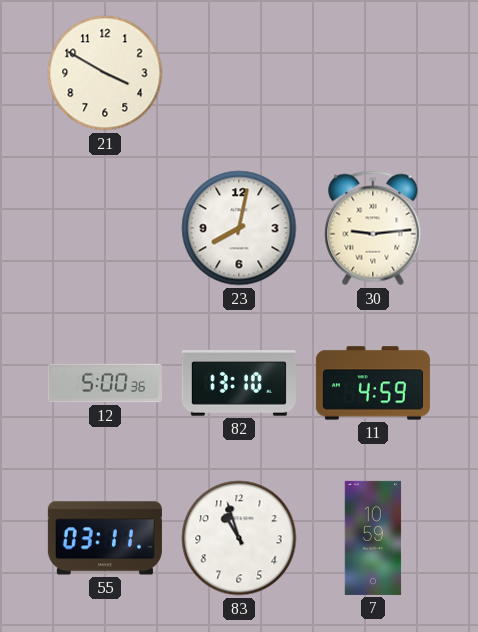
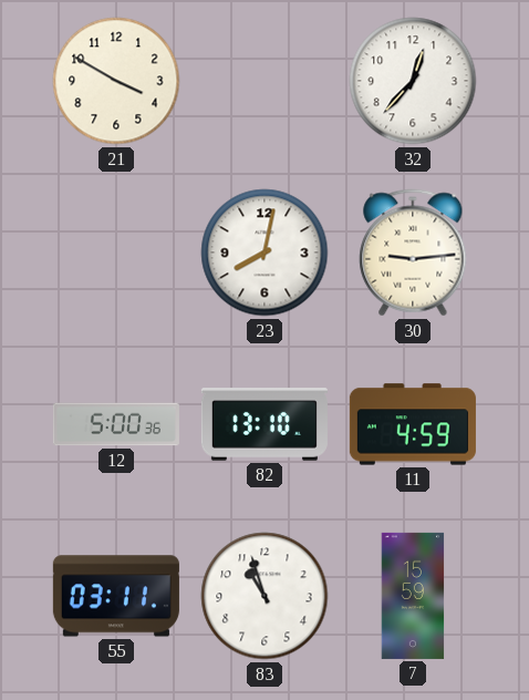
32: none -> 12:37
7: 10:59 -> 15:59
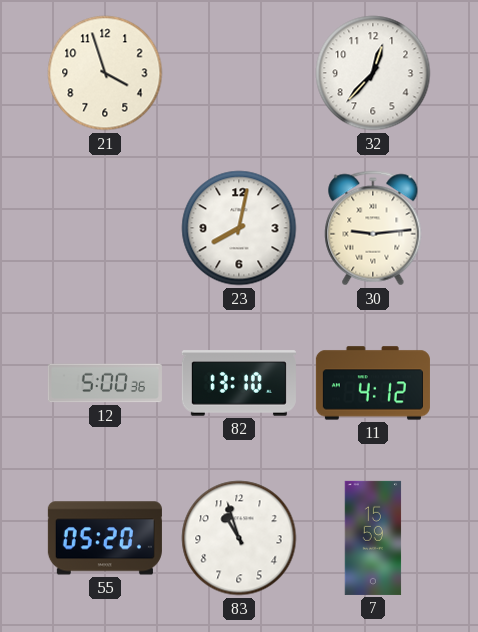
21: 3:50 -> 3:57
11: 4:59 -> 4:12
55: 03:11 -> 05:20
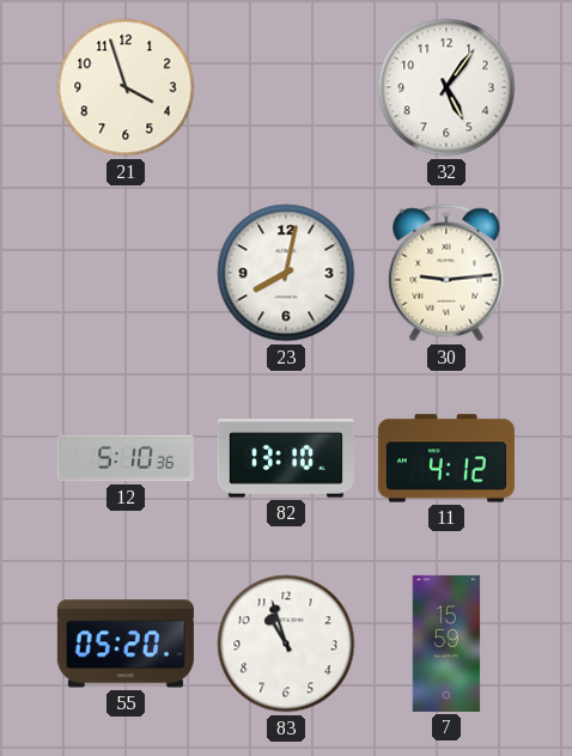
32: 12:37 -> 5:06
12: 5:00 -> 5:10
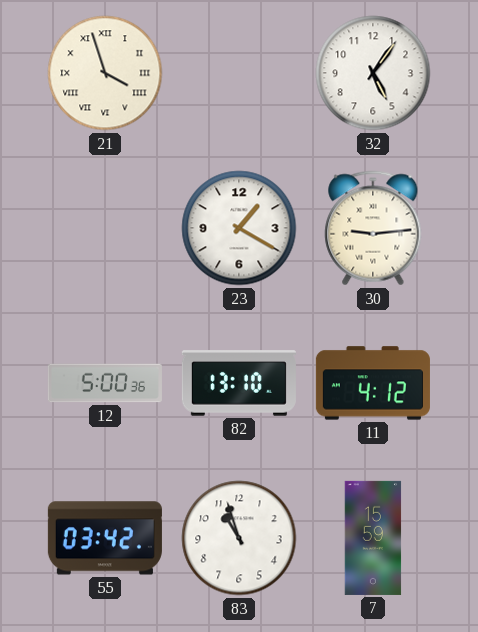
21 numerals: Arabic -> Roman
23: 8:02 -> 1:20
12: 5:10 -> 5:00
55: 05:20 -> 03:42
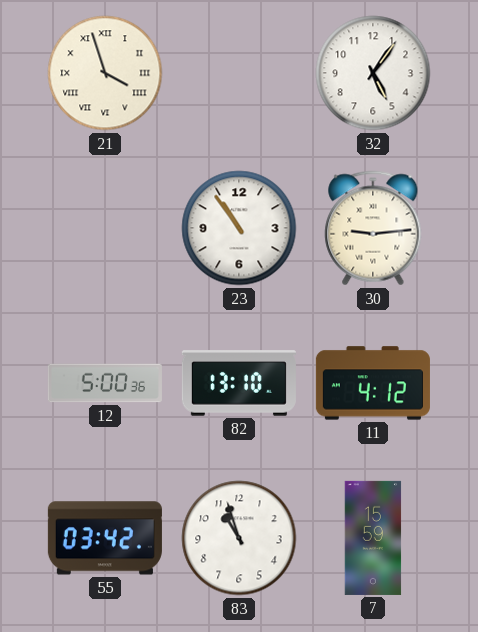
23: 1:20 -> 10:54
